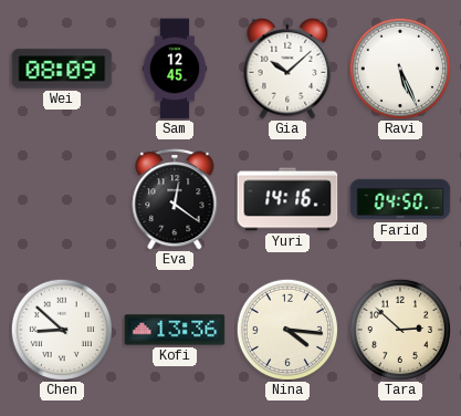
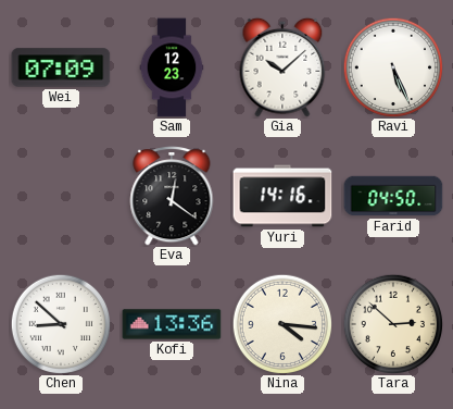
Wei: 08:09 -> 07:09
Sam: 12:45 -> 12:23
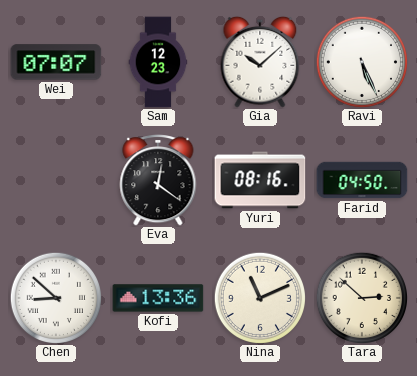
Wei: 07:09 -> 07:07
Yuri: 14:16 -> 08:16
Nina: 4:16 -> 11:11
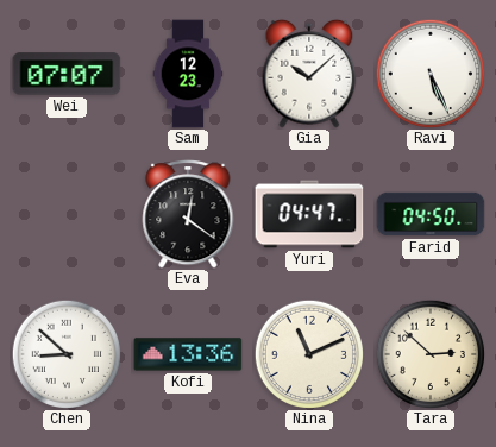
Yuri: 08:16 -> 04:47
